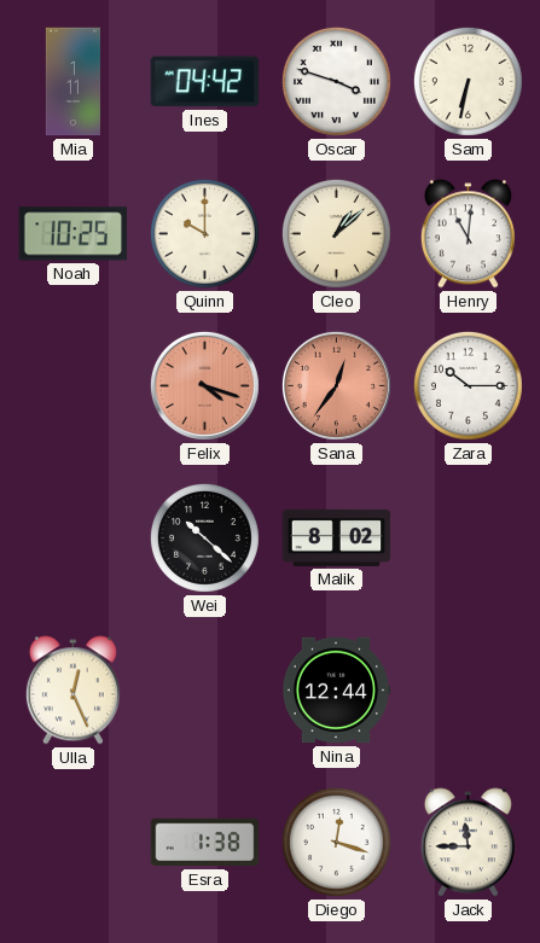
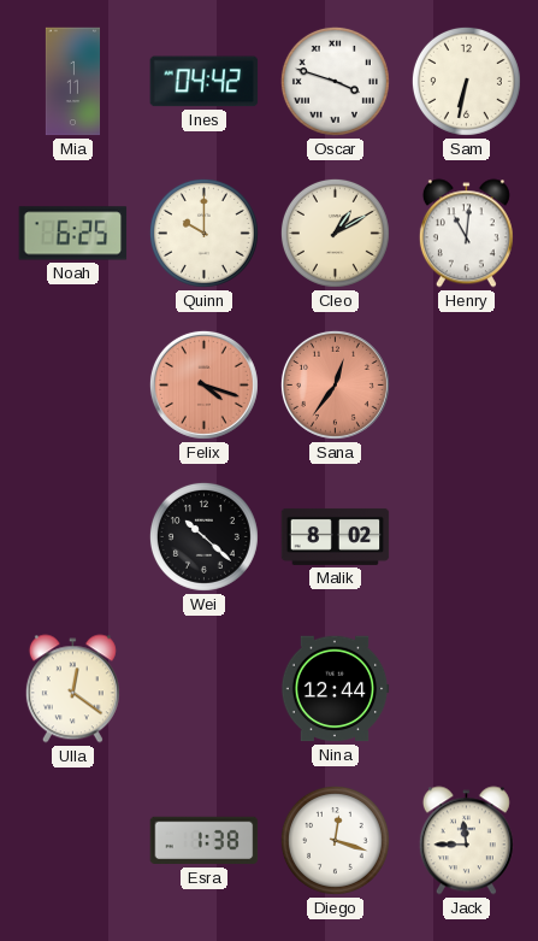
Noah: 10:25 -> 6:25
Cleo: 1:08 -> 1:10
Zara: 10:15 -> none
Ulla: 12:26 -> 12:21
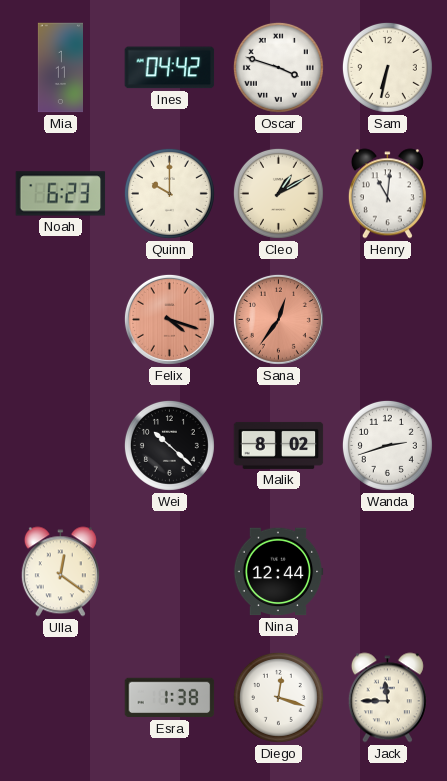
Noah: 6:25 -> 6:23
Wanda: none -> 2:42
